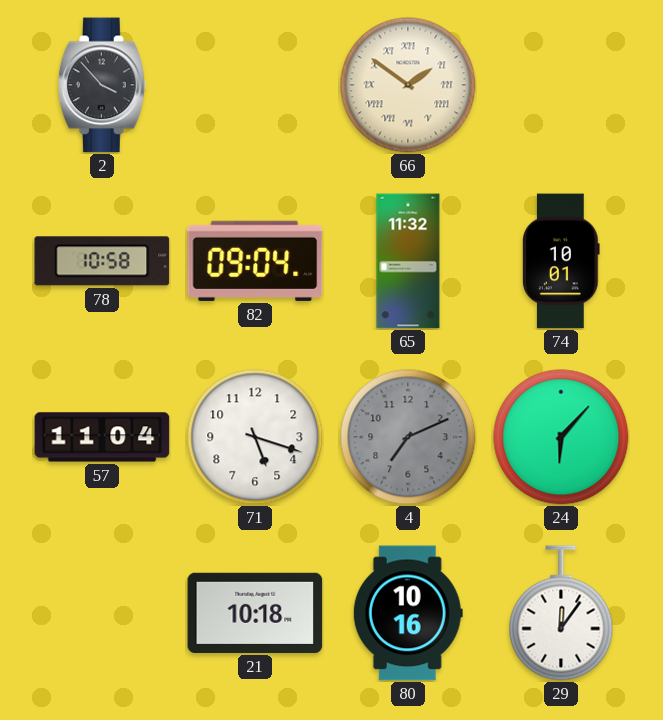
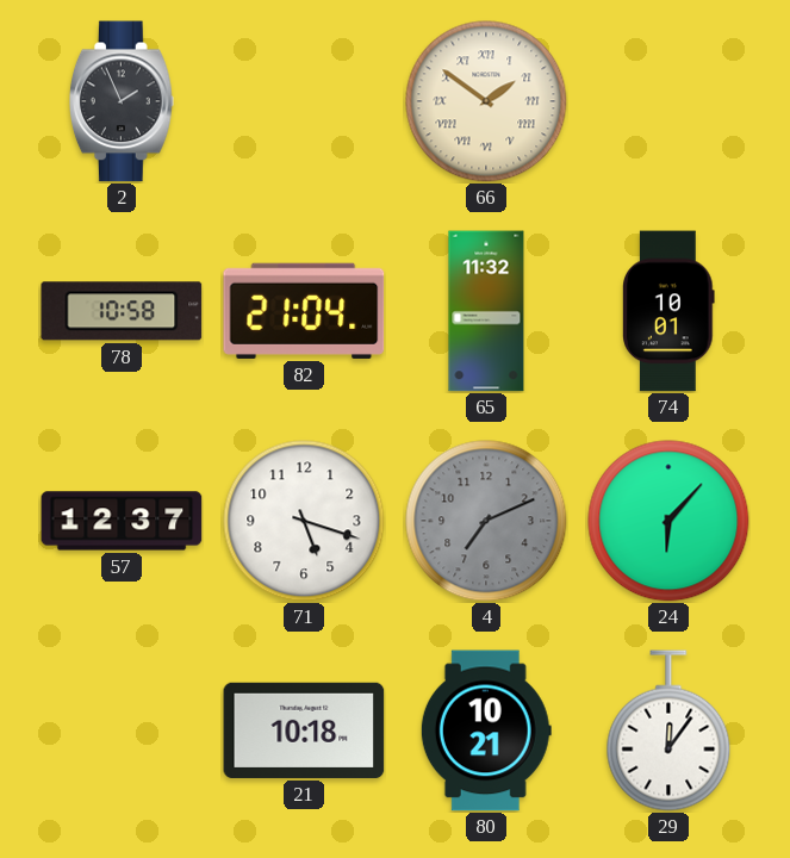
2: 3:53 -> 1:56
82: 09:04 -> 21:04
57: 11:04 -> 12:37
80: 10:16 -> 10:21
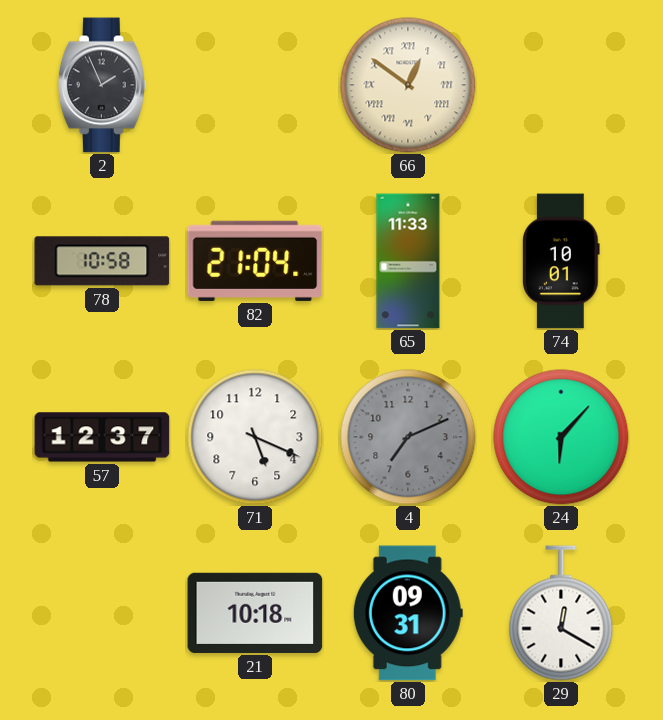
66: 1:51 -> 12:51
65: 11:32 -> 11:33
71: 5:18 -> 5:19
80: 10:21 -> 09:31
29: 12:06 -> 12:20
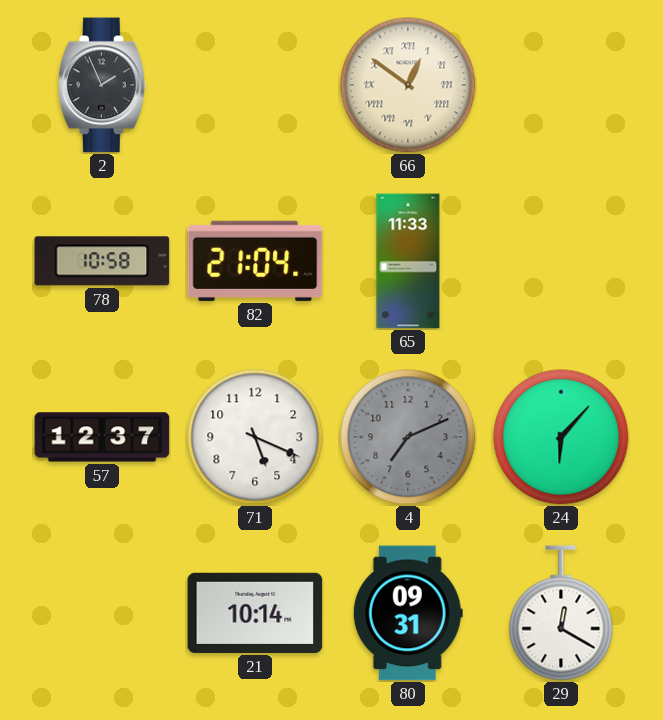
74: 10:01 -> none
21: 10:18 -> 10:14
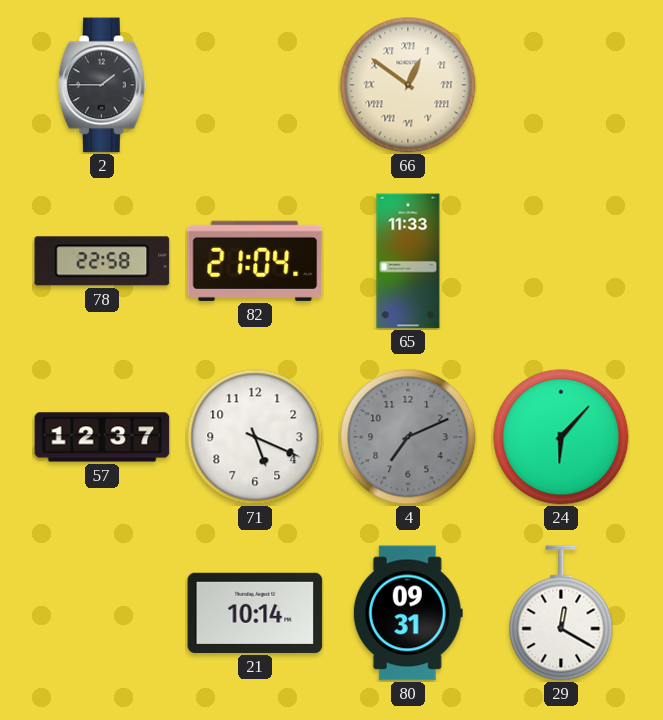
2: 1:56 -> 1:45
78: 10:58 -> 22:58
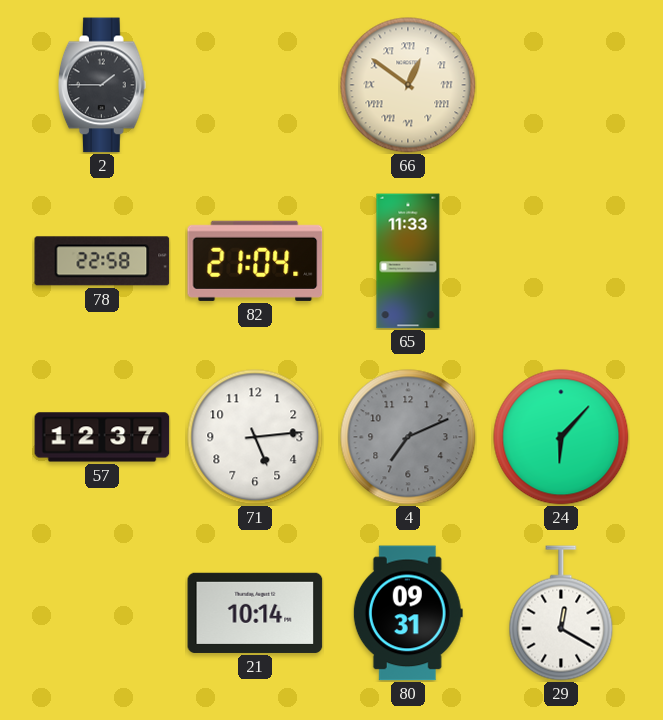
71: 5:19 -> 5:14
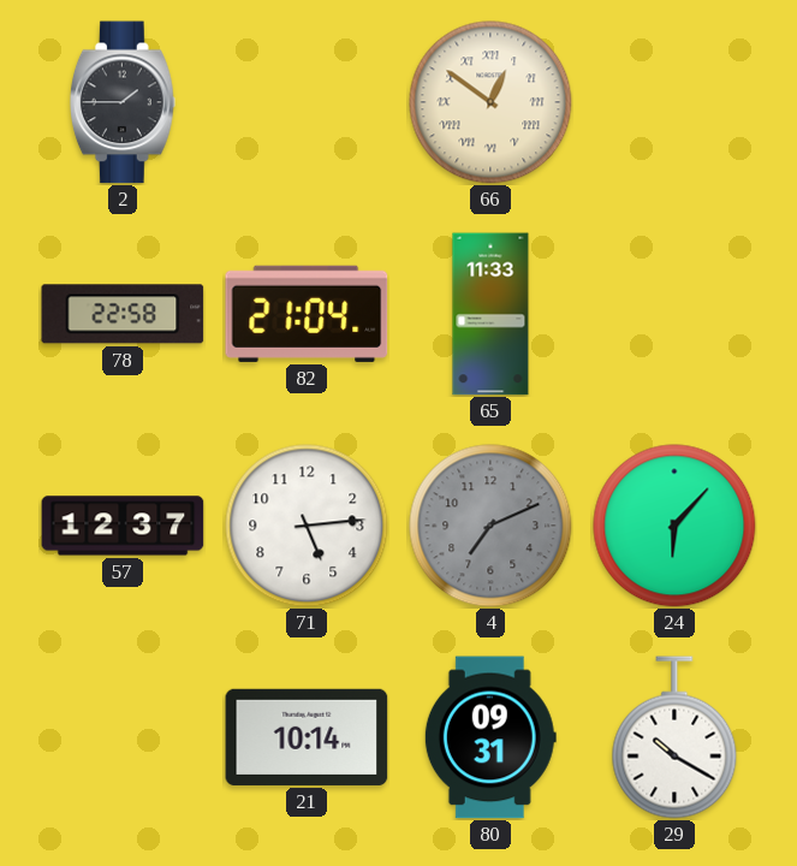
29: 12:20 -> 10:20
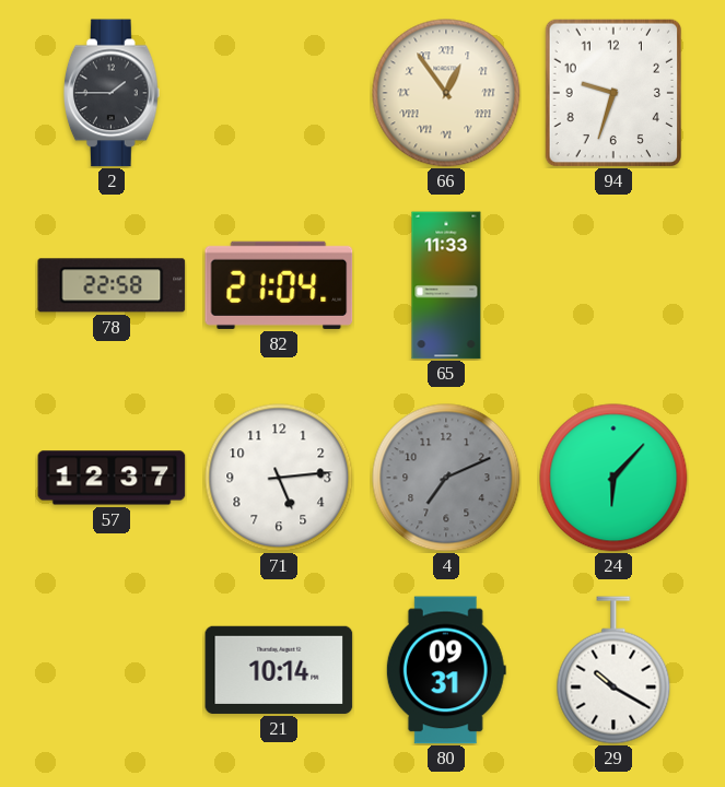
66: 12:51 -> 12:54
94: none -> 9:33
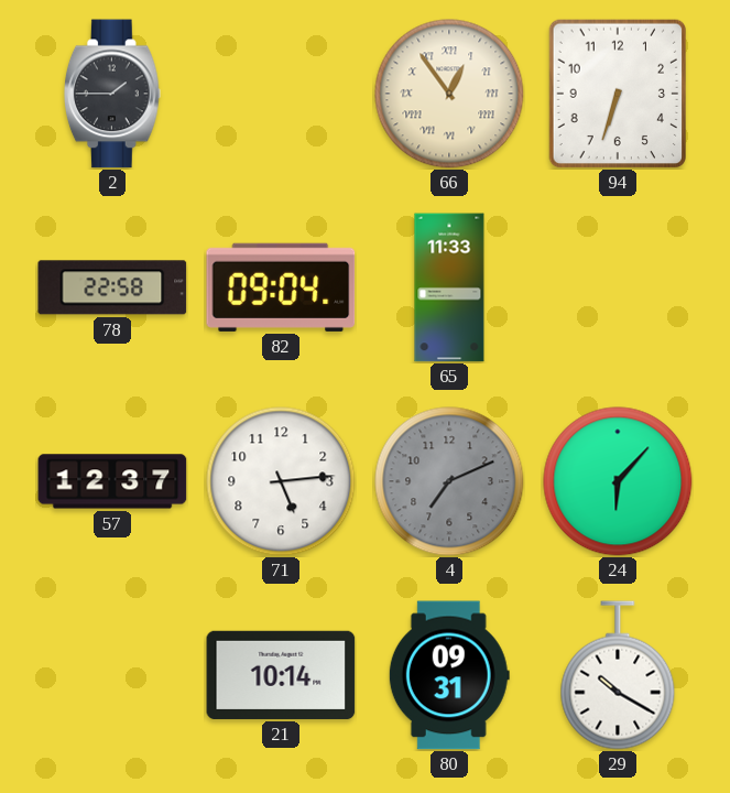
94: 9:33 -> 6:33
82: 21:04 -> 09:04
